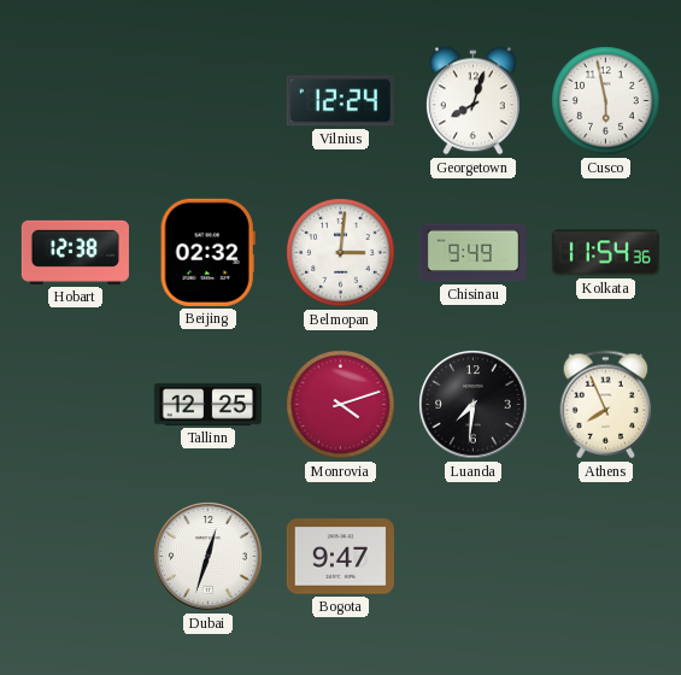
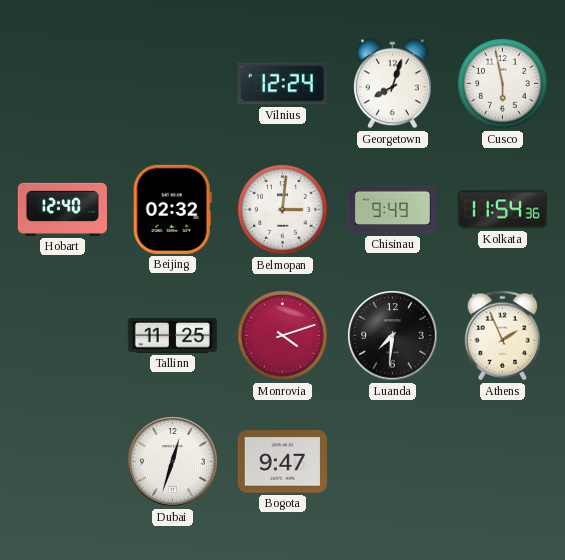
Hobart: 12:38 -> 12:40
Tallinn: 12:25 -> 11:25
Athens: 7:56 -> 1:56
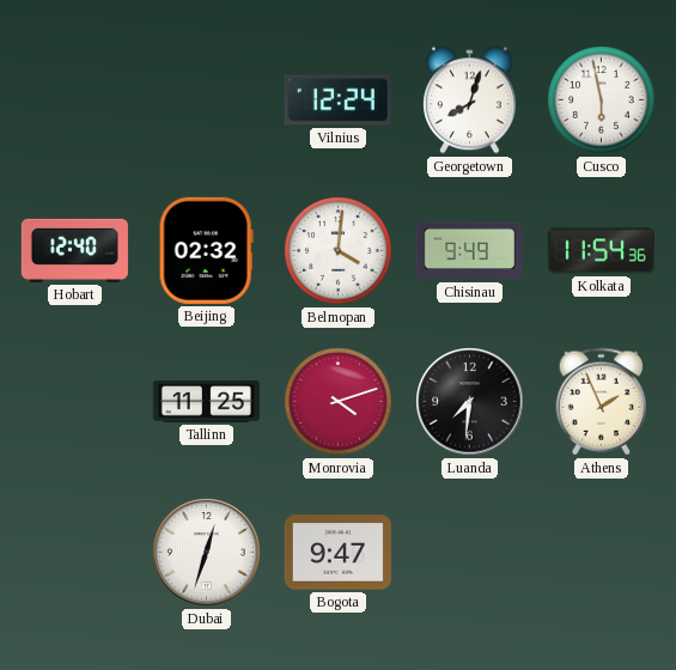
Belmopan: 3:01 -> 4:01
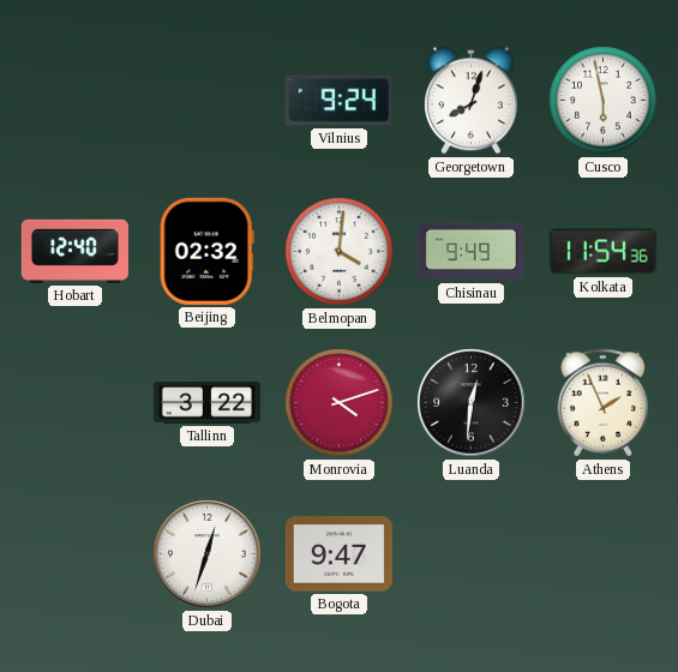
Vilnius: 12:24 -> 9:24
Tallinn: 11:25 -> 3:22
Luanda: 7:31 -> 12:31
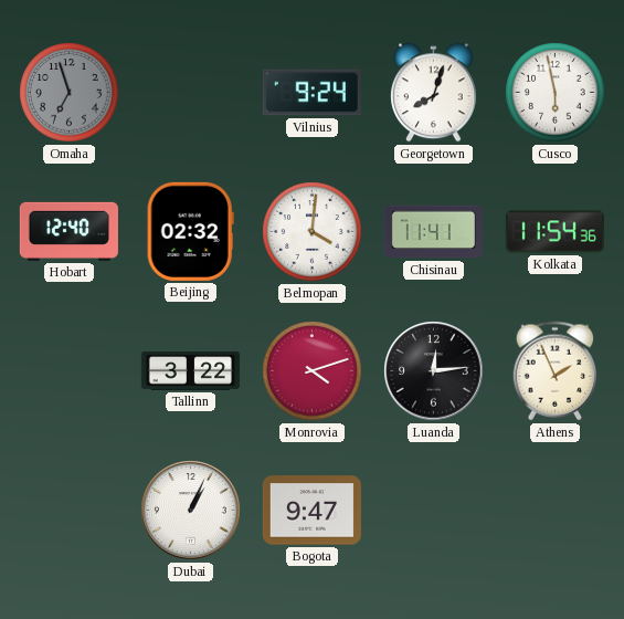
Omaha: none -> 6:57
Chisinau: 9:49 -> 11:41
Luanda: 12:31 -> 12:14
Dubai: 12:33 -> 1:04
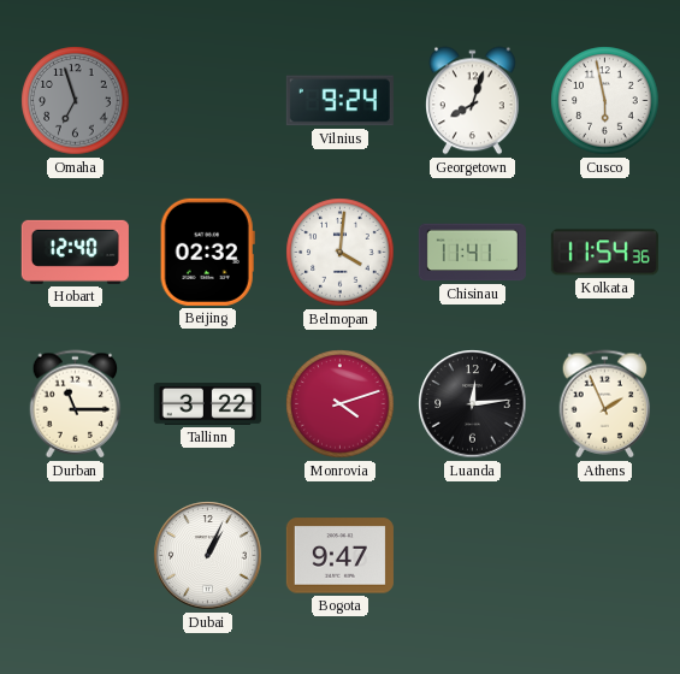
Durban: none -> 11:15
